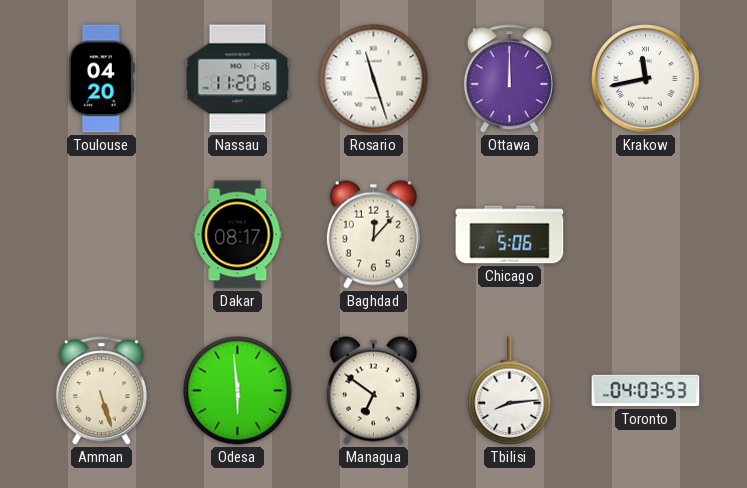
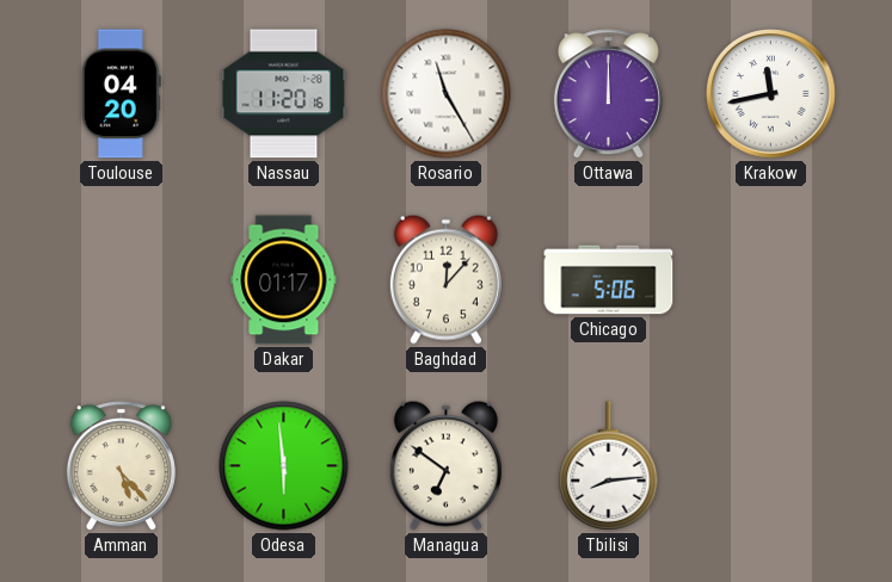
Rosario: 11:27 -> 11:25
Dakar: 08:17 -> 01:17
Amman: 5:27 -> 5:23
Toronto: 04:03 -> none
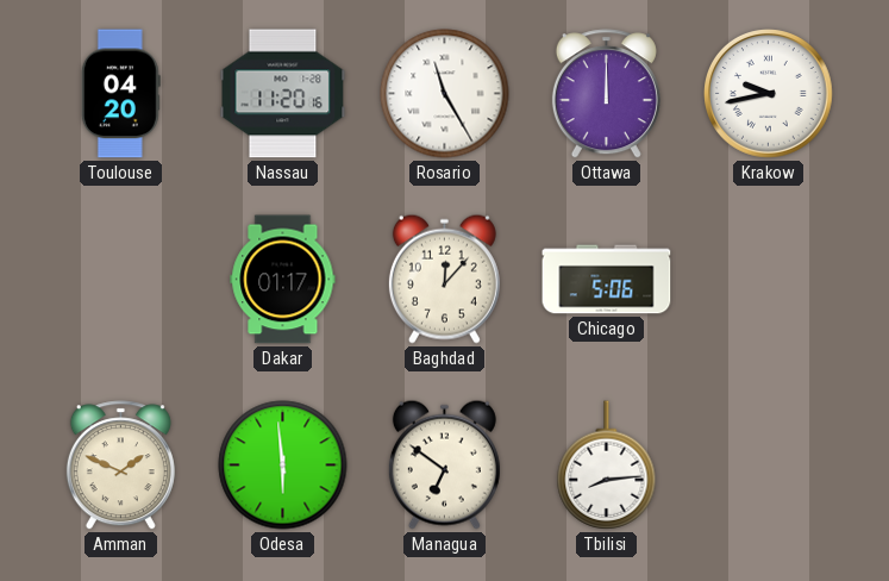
Krakow: 11:43 -> 9:43
Amman: 5:23 -> 1:49
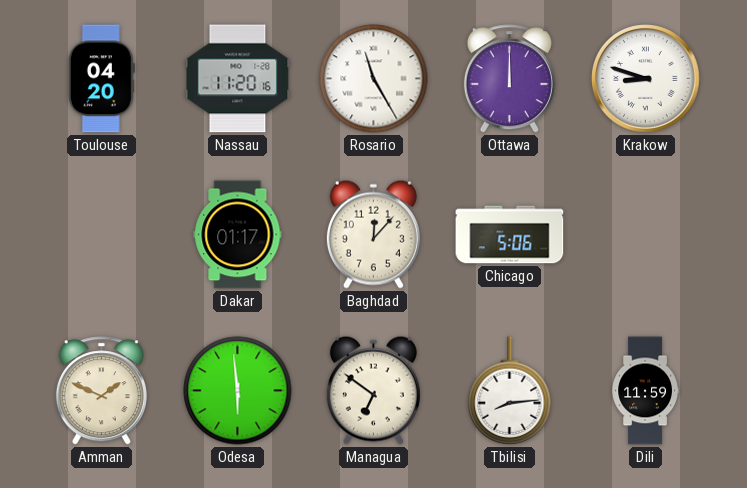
Krakow: 9:43 -> 8:48
Dili: none -> 11:59
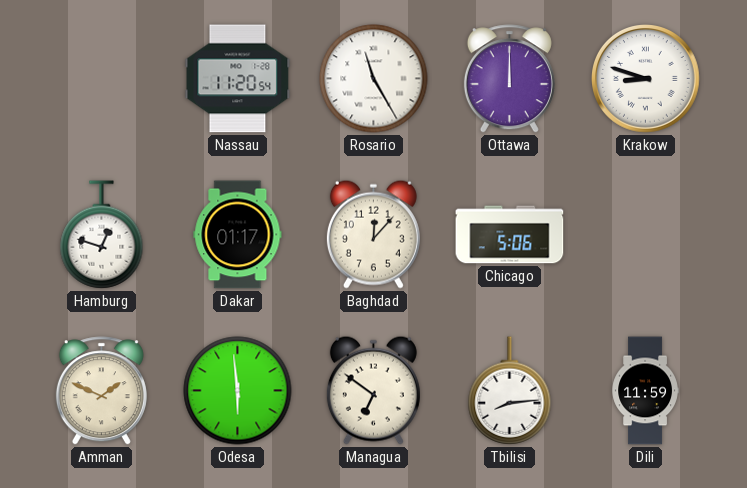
Toulouse: 04:20 -> none
Nassau: 11:20:16 -> 11:20:54
Hamburg: none -> 12:48
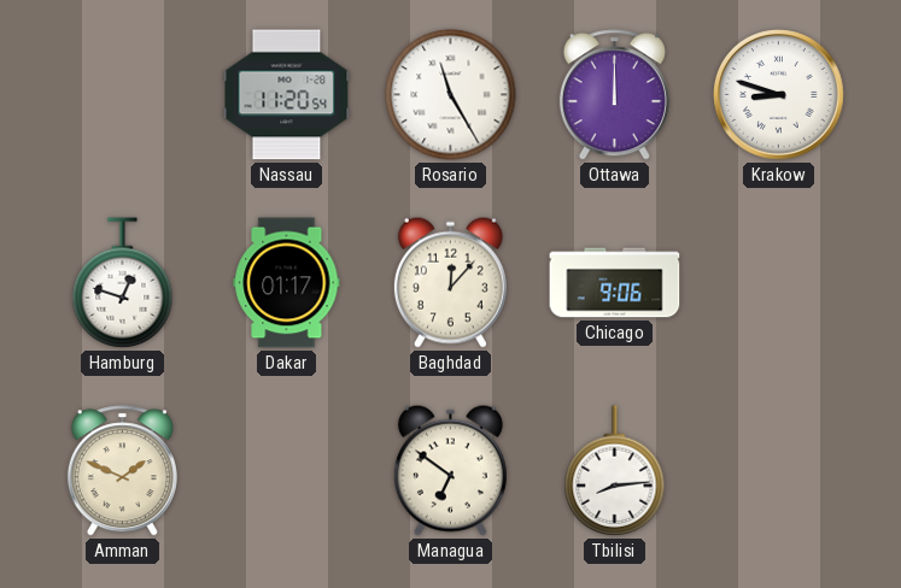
Chicago: 5:06 -> 9:06
Odesa: 5:59 -> none
Dili: 11:59 -> none
